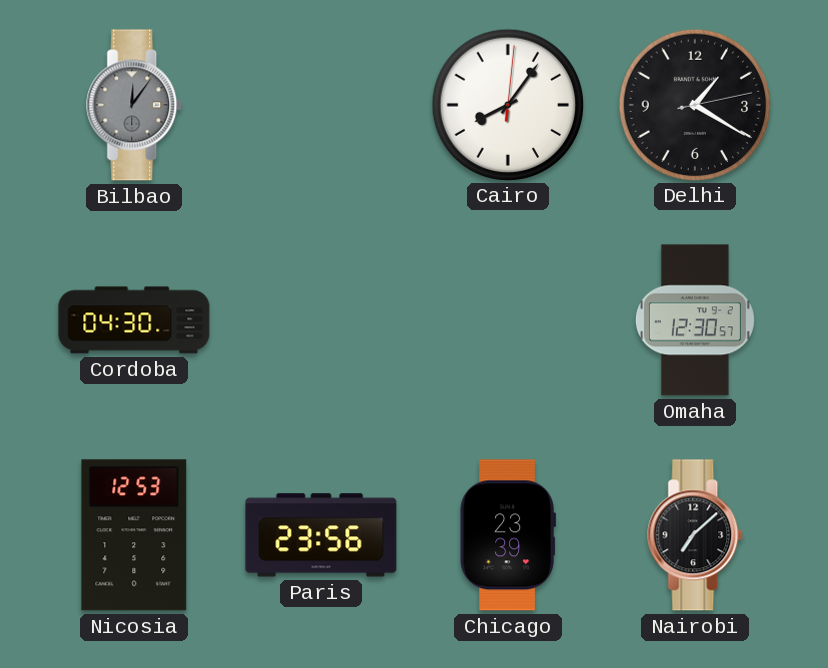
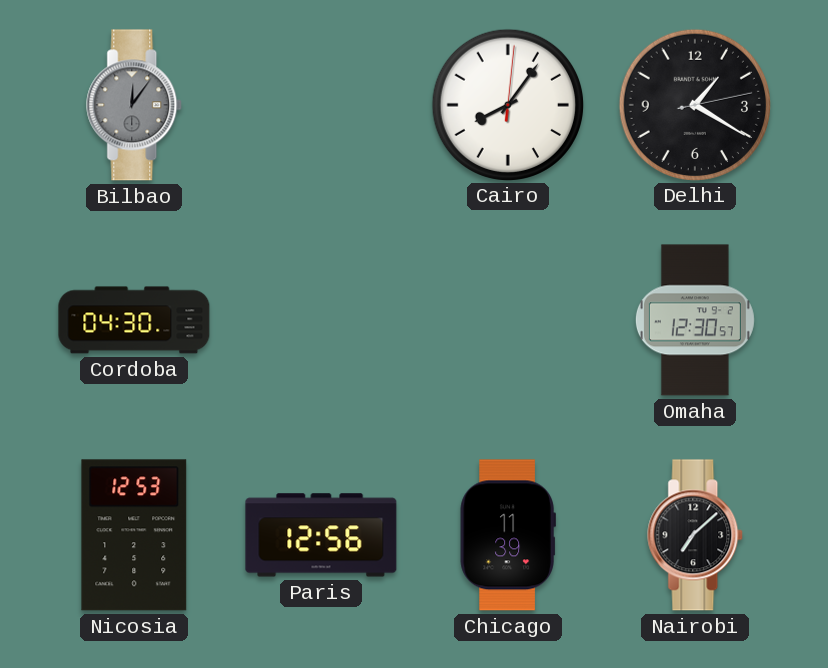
Paris: 23:56 -> 12:56
Chicago: 23:39 -> 11:39
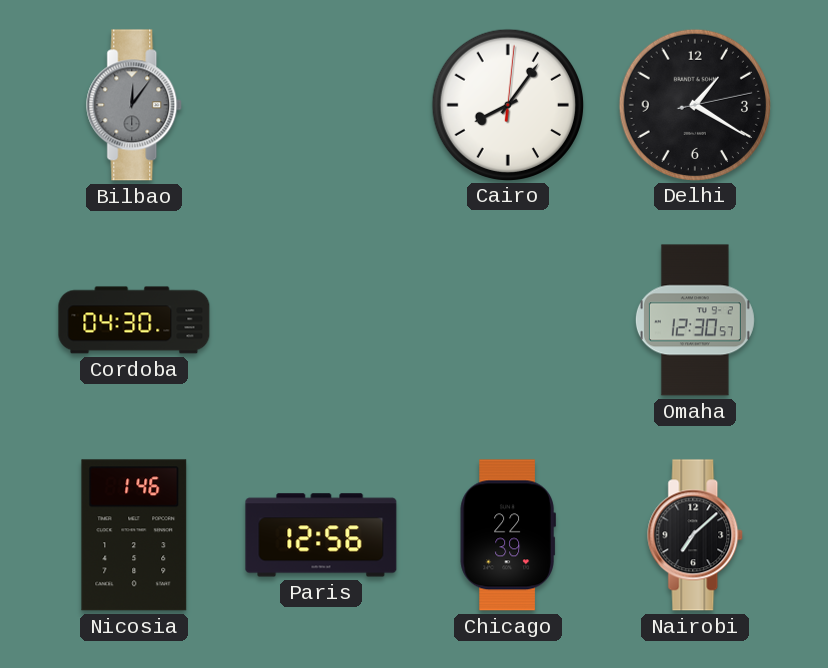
Nicosia: 12:53 -> 1:46
Chicago: 11:39 -> 22:39
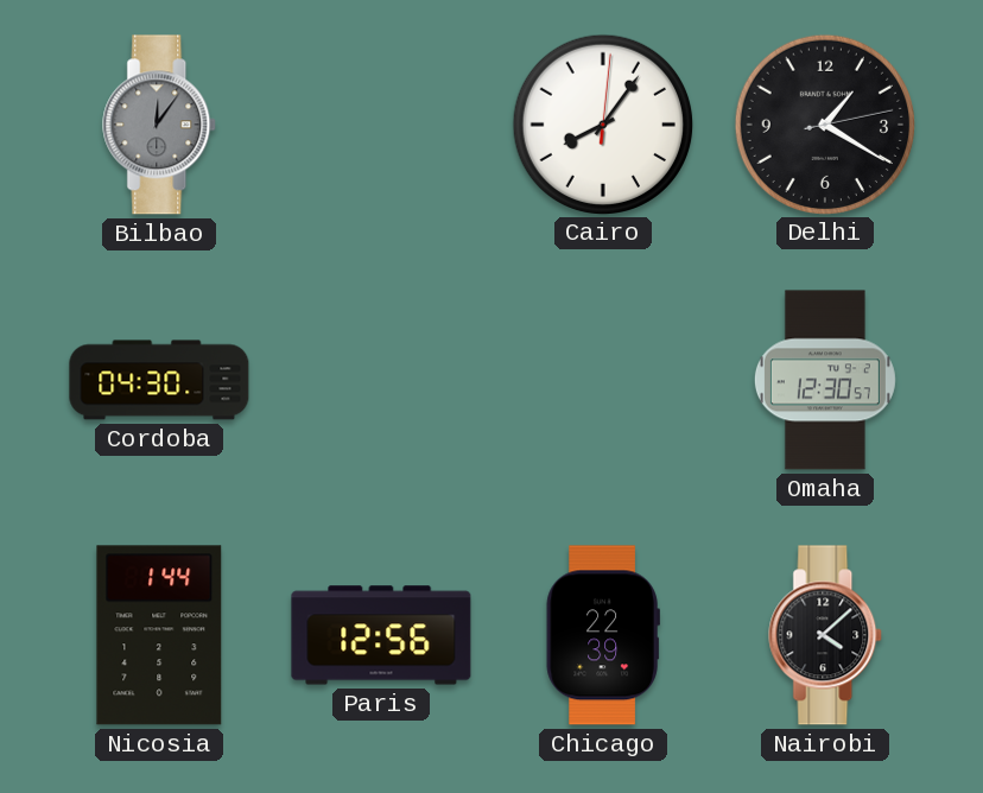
Nicosia: 1:46 -> 1:44
Nairobi: 7:08 -> 4:08
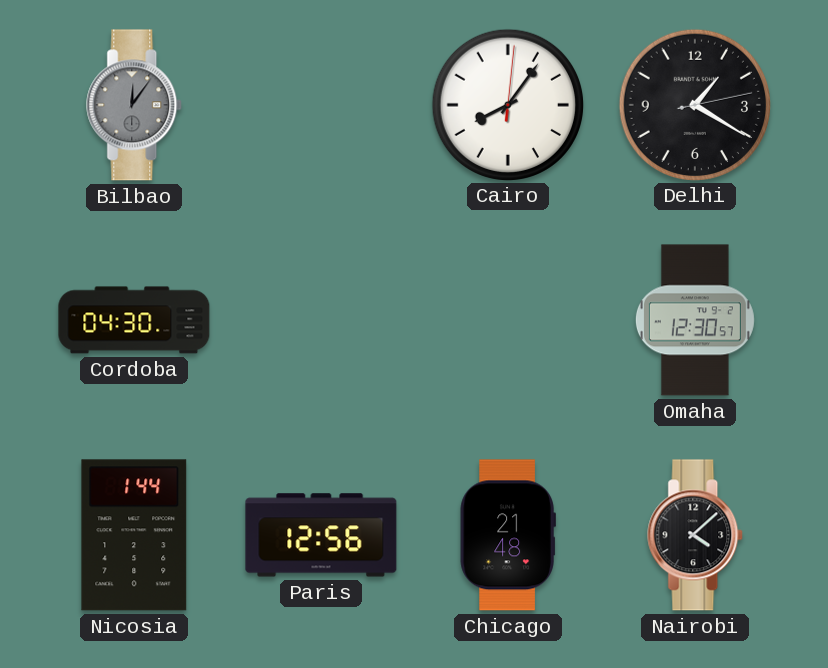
Chicago: 22:39 -> 21:48
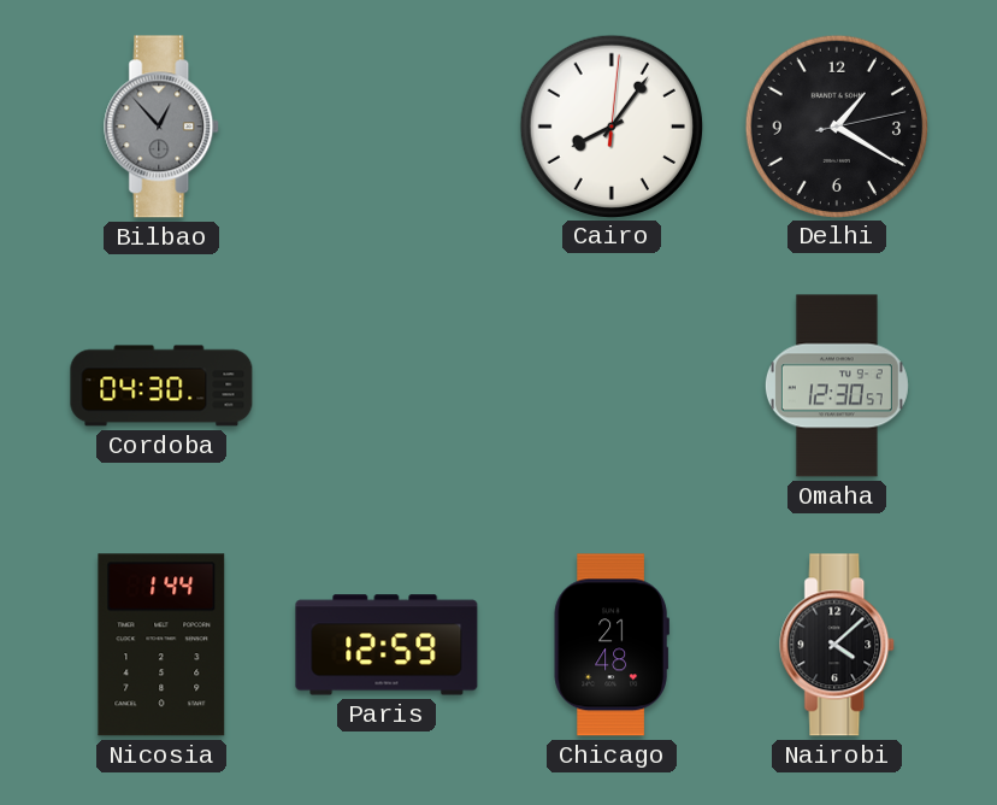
Bilbao: 12:06 -> 12:53
Paris: 12:56 -> 12:59
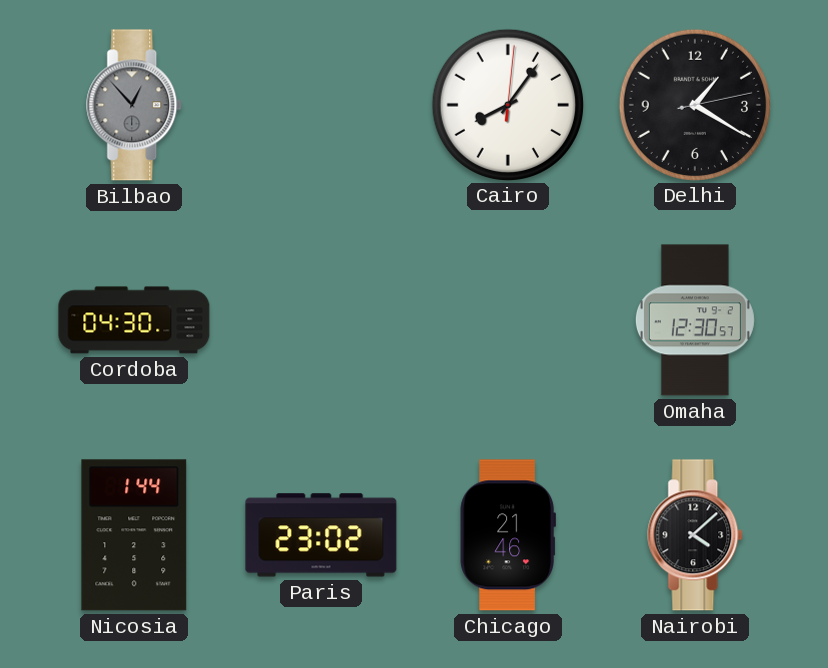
Paris: 12:59 -> 23:02
Chicago: 21:48 -> 21:46
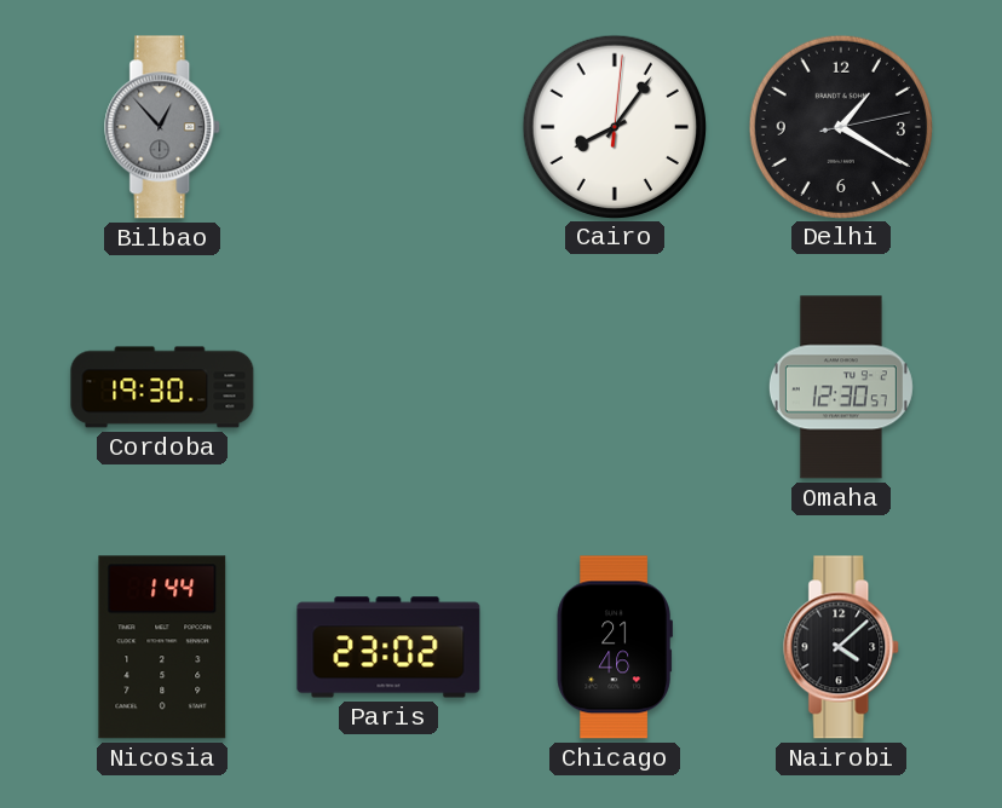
Cordoba: 04:30 -> 19:30
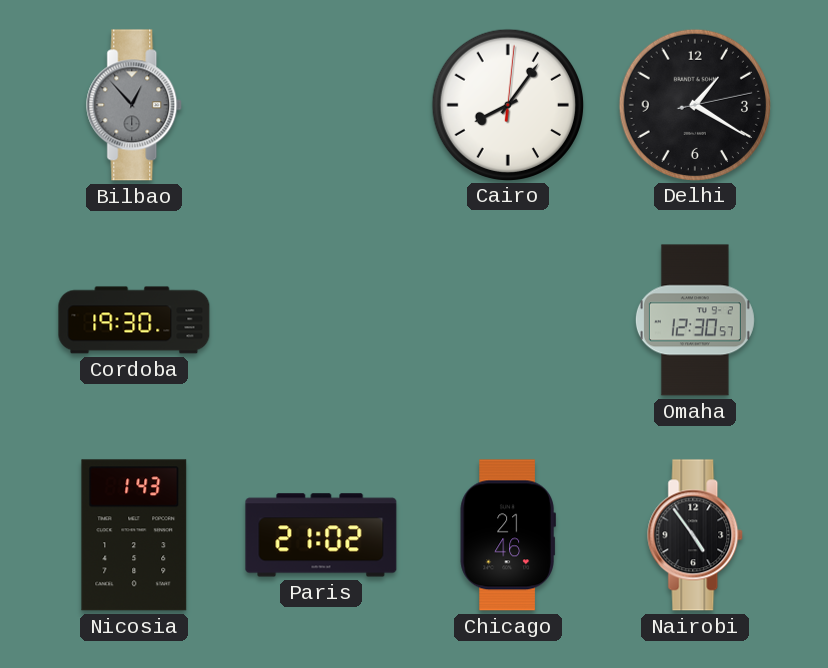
Nicosia: 1:44 -> 1:43
Paris: 23:02 -> 21:02
Nairobi: 4:08 -> 4:54
